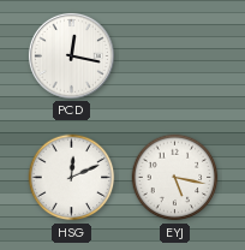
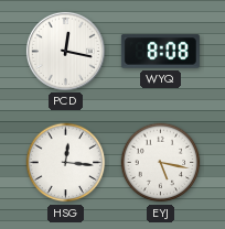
WYQ: none -> 8:08
HSG: 12:11 -> 12:16
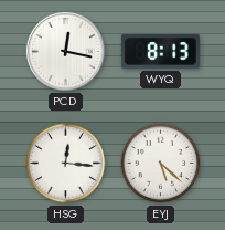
WYQ: 8:08 -> 8:13
EYJ: 5:17 -> 5:22
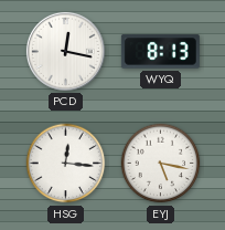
EYJ: 5:22 -> 5:17
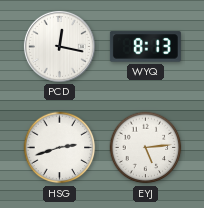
HSG: 12:16 -> 2:42
EYJ: 5:17 -> 5:14
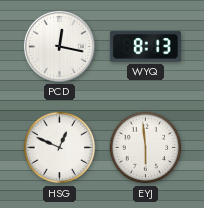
HSG: 2:42 -> 12:49
EYJ: 5:14 -> 5:59
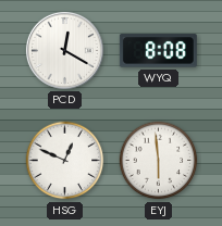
PCD: 12:17 -> 12:20
WYQ: 8:13 -> 8:08
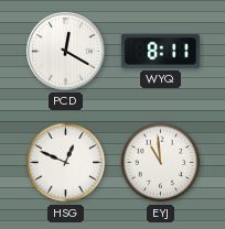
WYQ: 8:08 -> 8:11
EYJ: 5:59 -> 10:59
